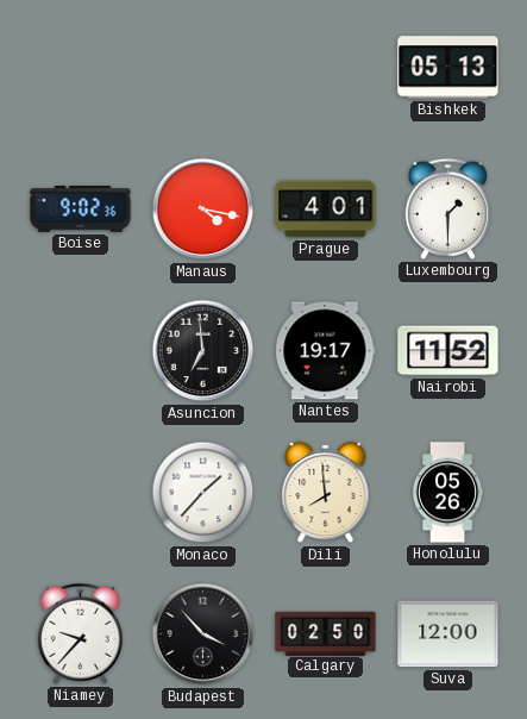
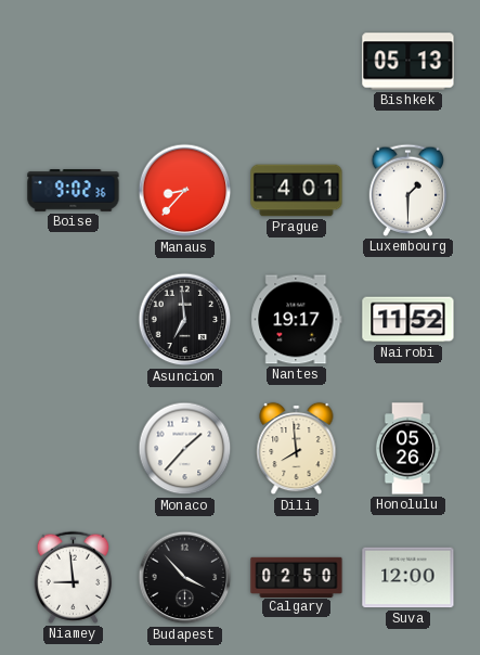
Manaus: 4:17 -> 8:37
Niamey: 9:37 -> 8:59
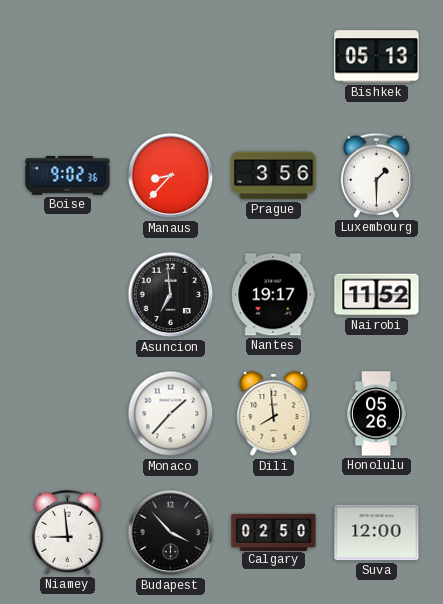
Prague: 4:01 -> 3:56
